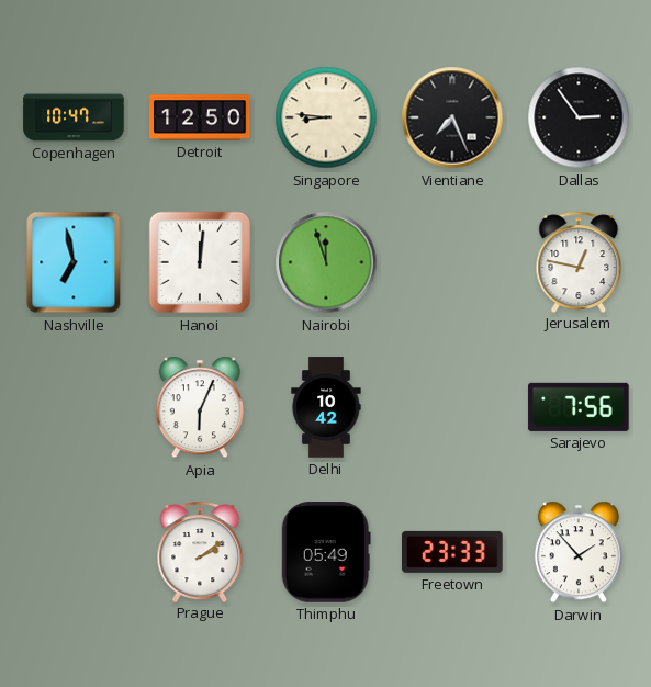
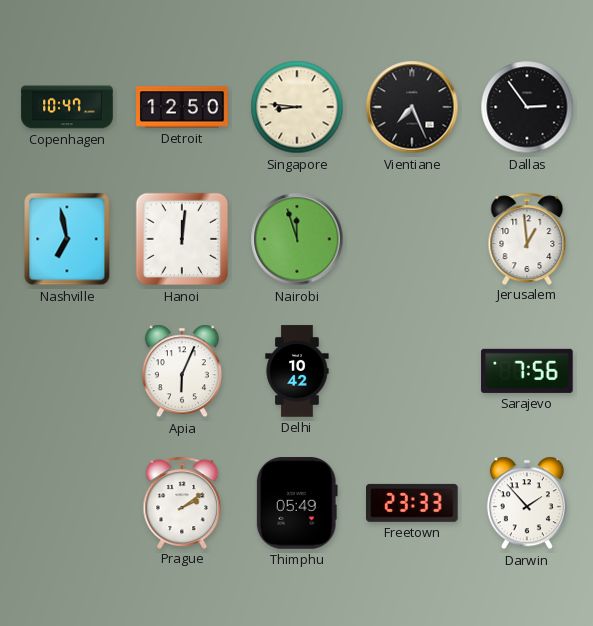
Jerusalem: 12:47 -> 12:59
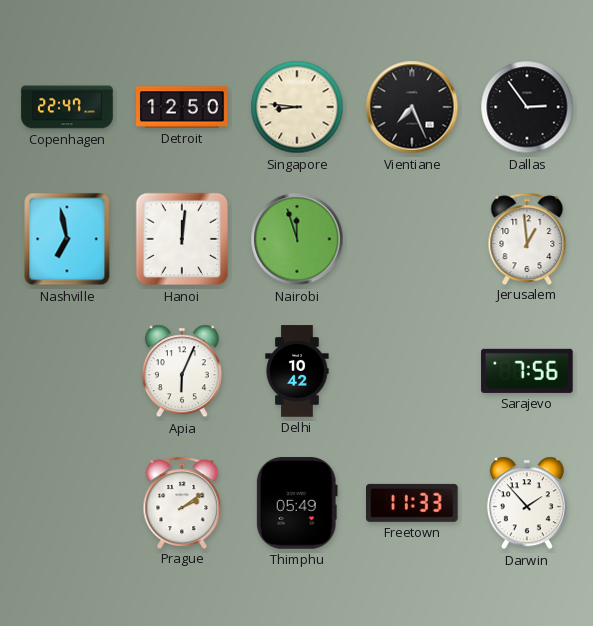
Copenhagen: 10:47 -> 22:47
Freetown: 23:33 -> 11:33
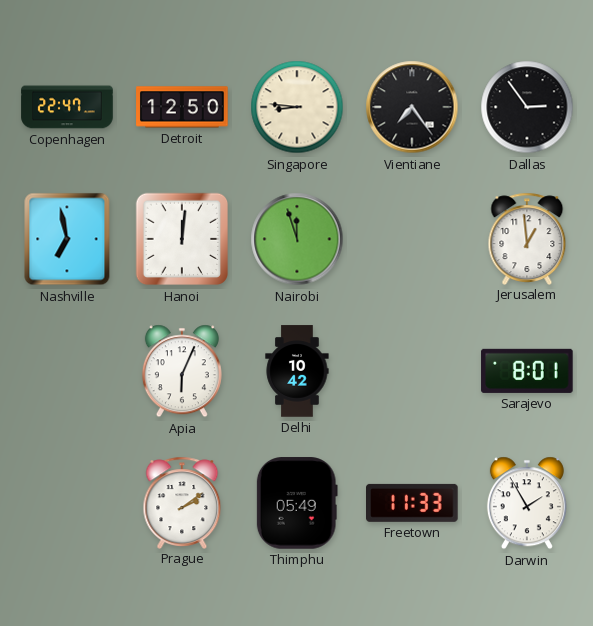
Vientiane: 7:26 -> 7:24
Sarajevo: 7:56 -> 8:01
Darwin: 1:53 -> 1:55
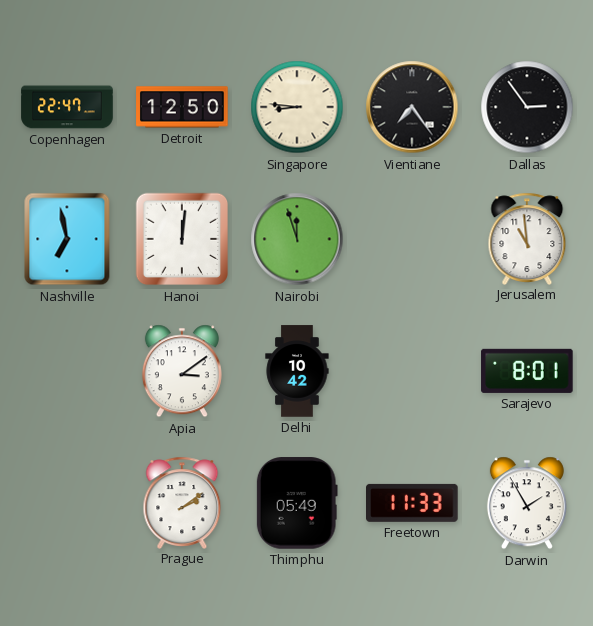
Jerusalem: 12:59 -> 10:59
Apia: 6:04 -> 3:09
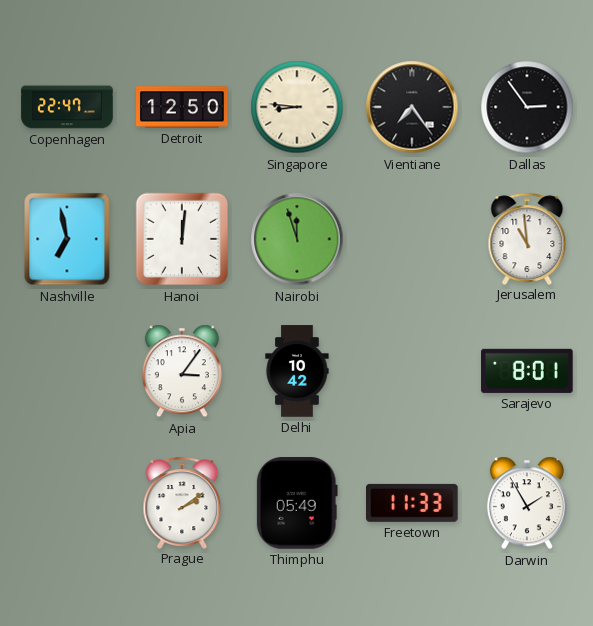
Apia: 3:09 -> 3:06
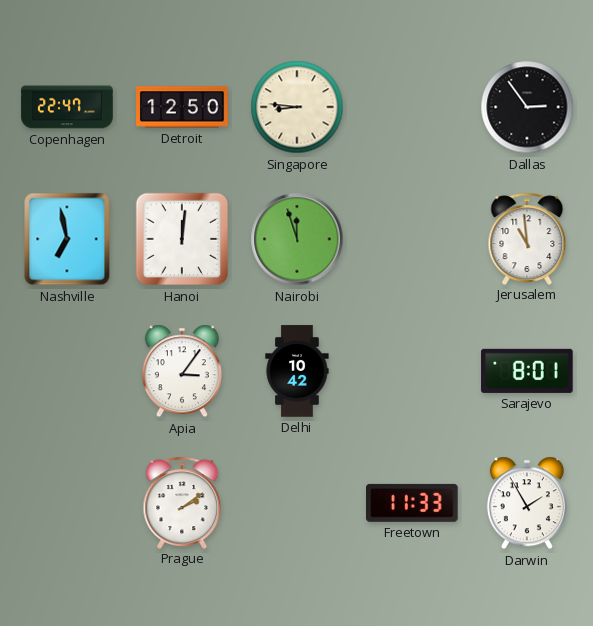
Vientiane: 7:24 -> none
Thimphu: 05:49 -> none
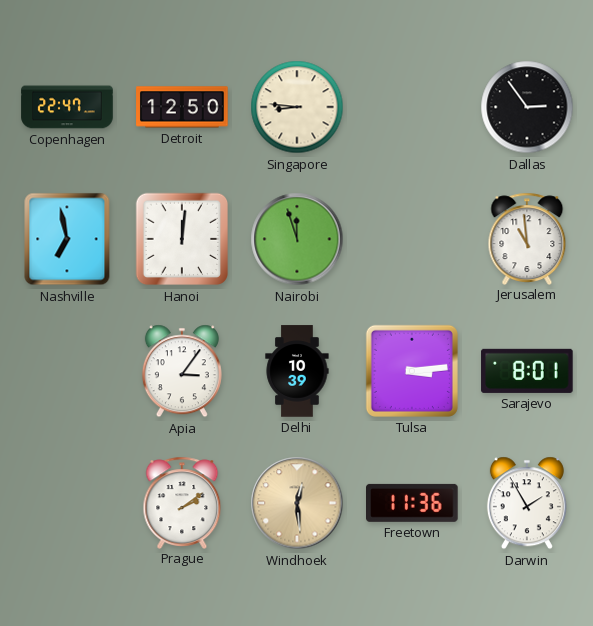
Delhi: 10:42 -> 10:39
Tulsa: none -> 3:14
Windhoek: none -> 12:29
Freetown: 11:33 -> 11:36
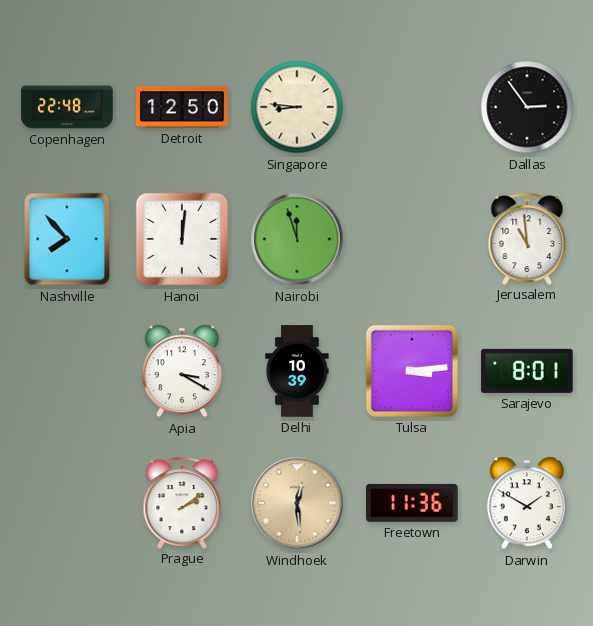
Copenhagen: 22:47 -> 22:48
Nashville: 6:58 -> 7:53
Apia: 3:06 -> 3:20
Darwin: 1:55 -> 1:50
